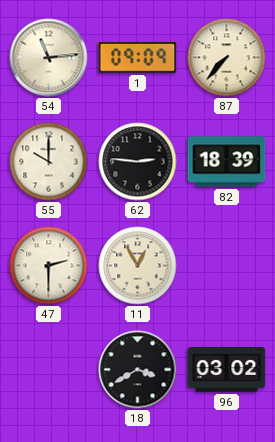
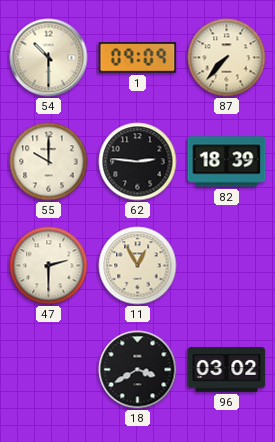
54: 11:14 -> 10:30
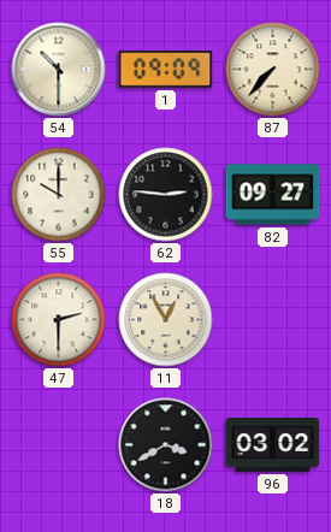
82: 18:39 -> 09:27
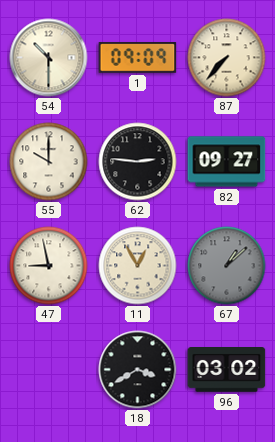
47: 2:30 -> 8:58
67: none -> 1:08
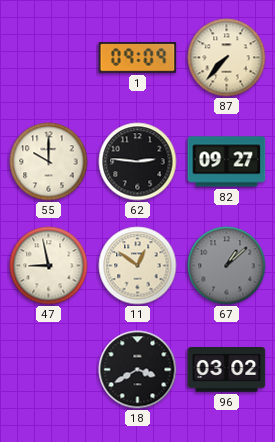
54: 10:30 -> none
11: 12:55 -> 12:51
